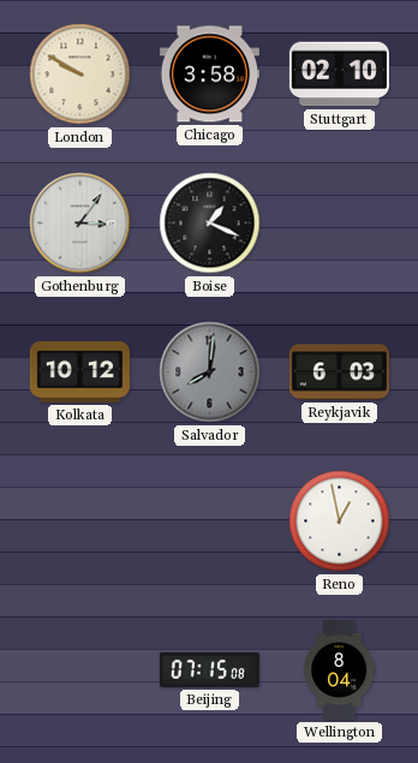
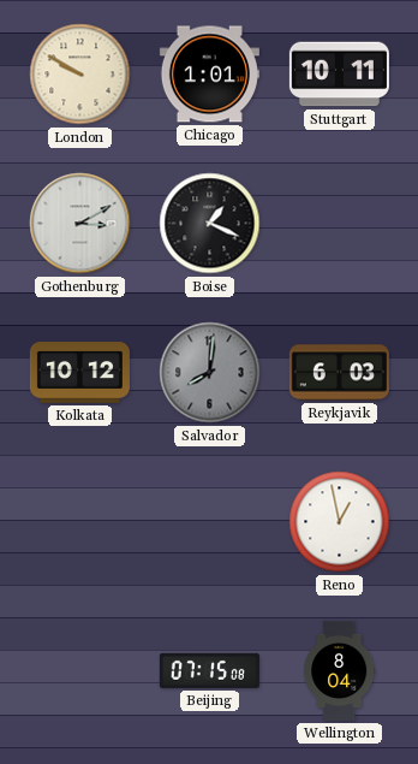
Chicago: 3:58 -> 1:01
Stuttgart: 02:10 -> 10:11
Gothenburg: 3:06 -> 3:10
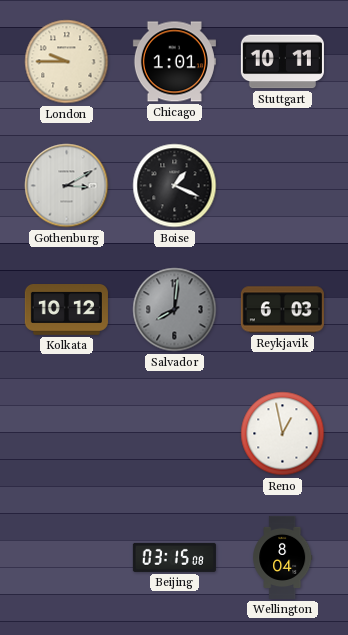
London: 9:50 -> 9:45
Beijing: 07:15 -> 03:15
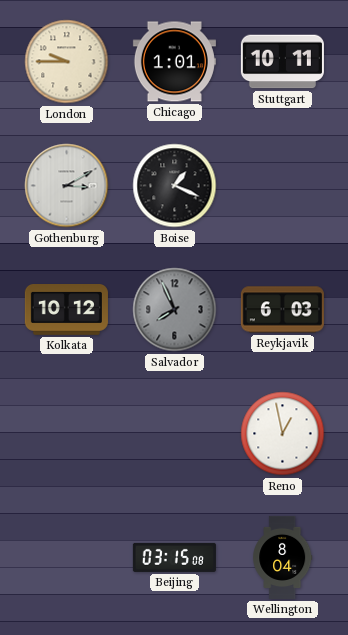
Salvador: 8:01 -> 7:56
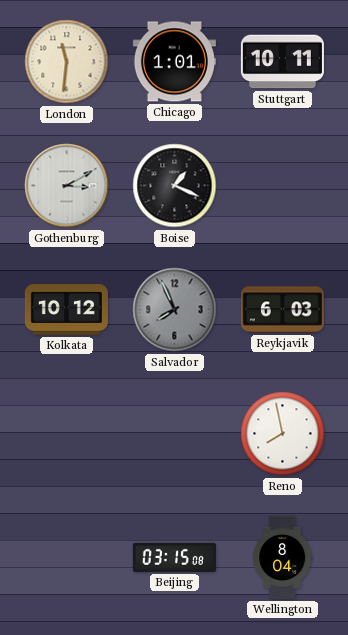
London: 9:45 -> 11:31
Reno: 12:58 -> 7:58
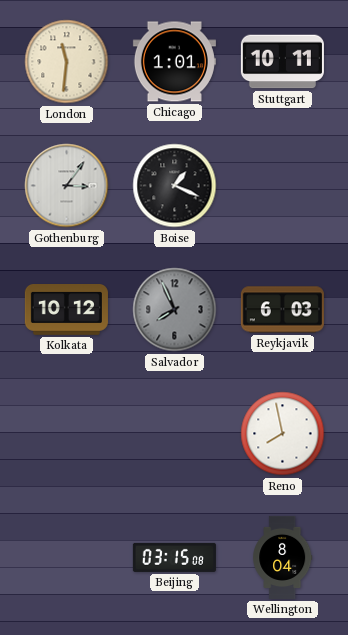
Gothenburg: 3:10 -> 3:06
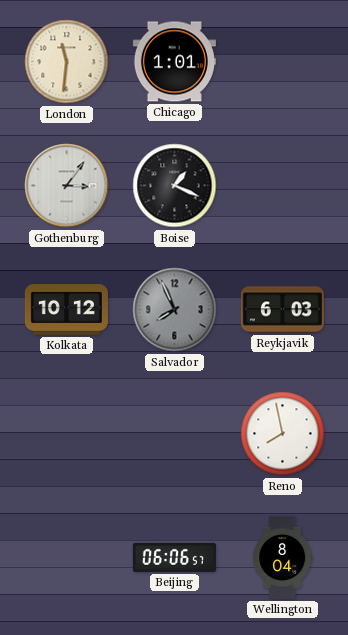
Stuttgart: 10:11 -> none
Beijing: 03:15 -> 06:06
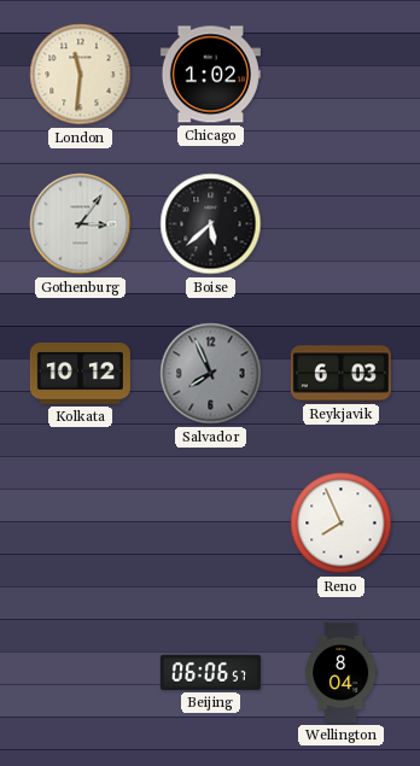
Chicago: 1:01 -> 1:02
Boise: 1:19 -> 5:38
Reno: 7:58 -> 7:56
